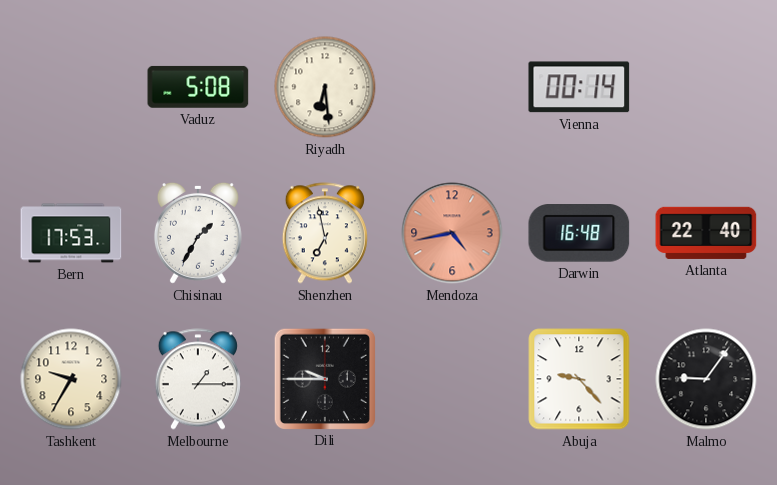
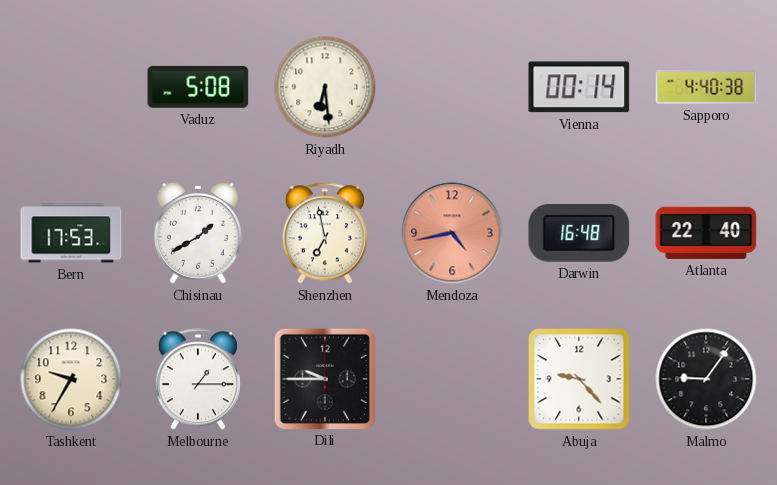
Sapporo: none -> 4:40
Chisinau: 1:35 -> 1:40
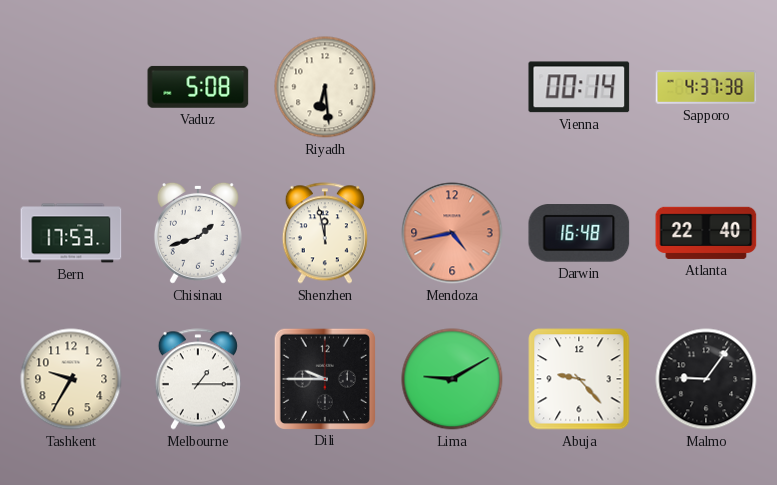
Sapporo: 4:40 -> 4:37
Chisinau: 1:40 -> 1:42
Shenzhen: 6:58 -> 11:58
Lima: none -> 9:10
